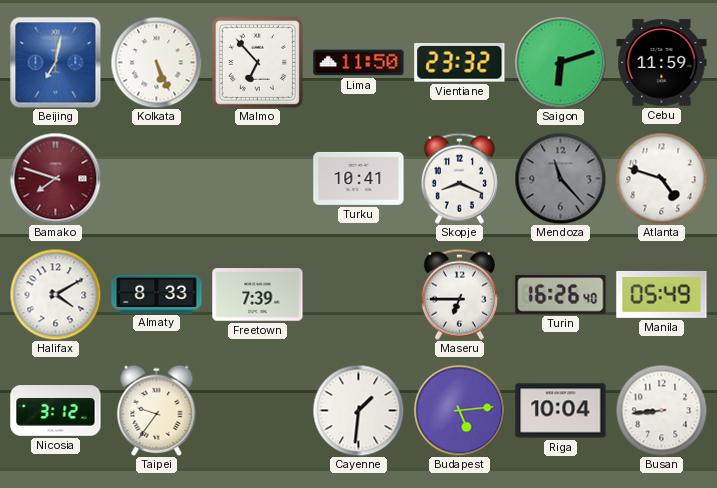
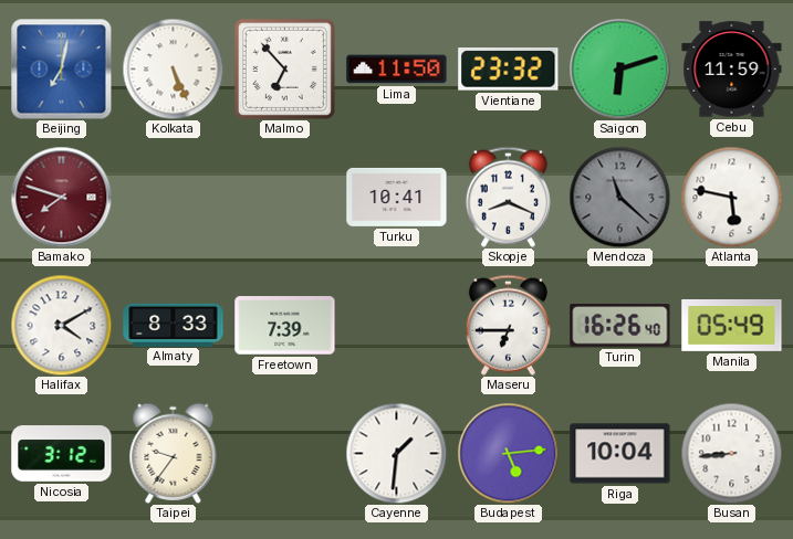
Mendoza: 11:23 -> 11:22
Atlanta: 4:48 -> 5:47
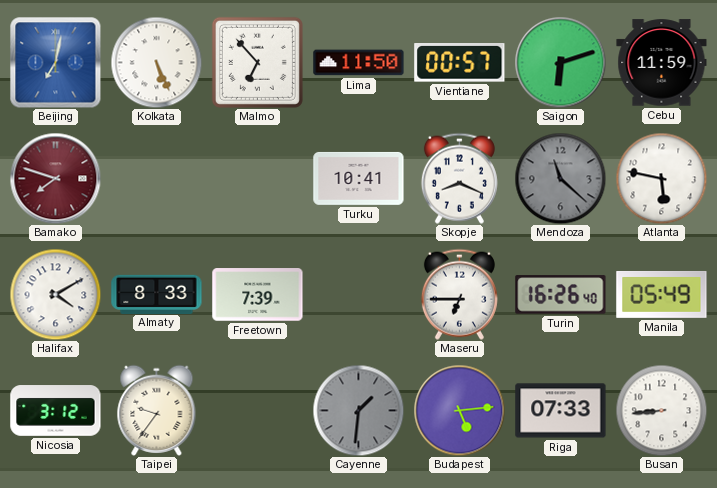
Vientiane: 23:32 -> 00:57
Cayenne dial: white -> grey
Riga: 10:04 -> 07:33
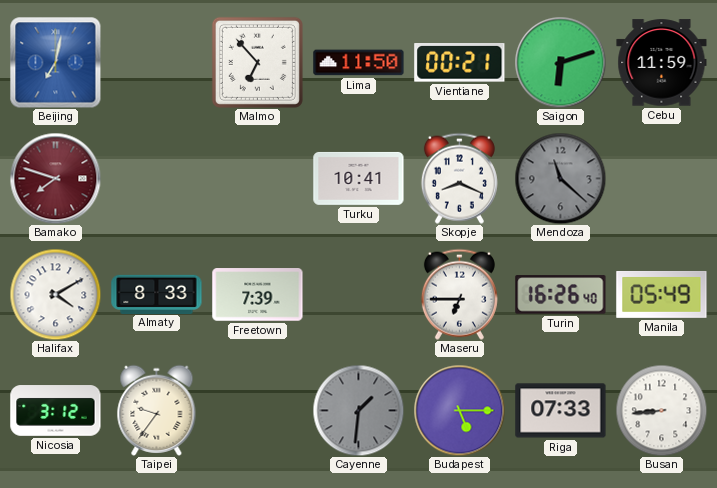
Kolkata: 5:26 -> none
Vientiane: 00:57 -> 00:21
Atlanta: 5:47 -> none
Budapest: 5:14 -> 5:15
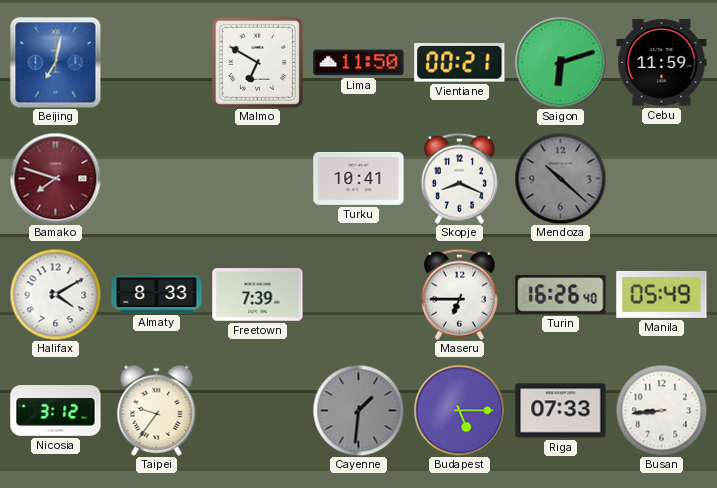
Malmo: 6:53 -> 6:50
Mendoza: 11:22 -> 10:22
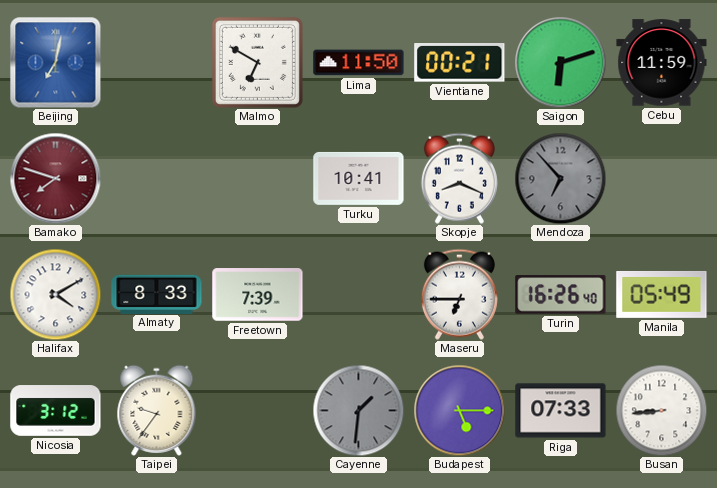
Mendoza: 10:22 -> 6:53
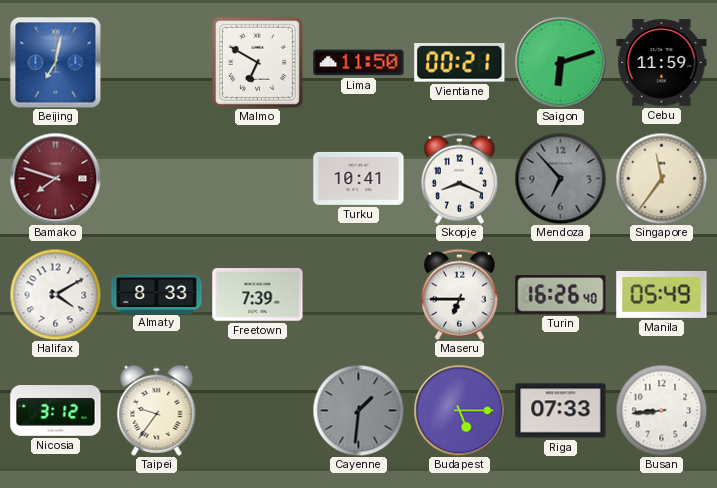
Singapore: none -> 11:36
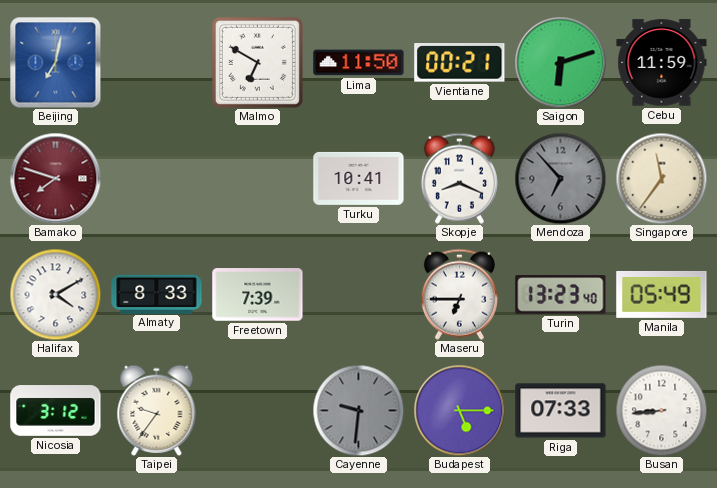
Turin: 16:26 -> 13:23
Cayenne: 1:31 -> 9:31
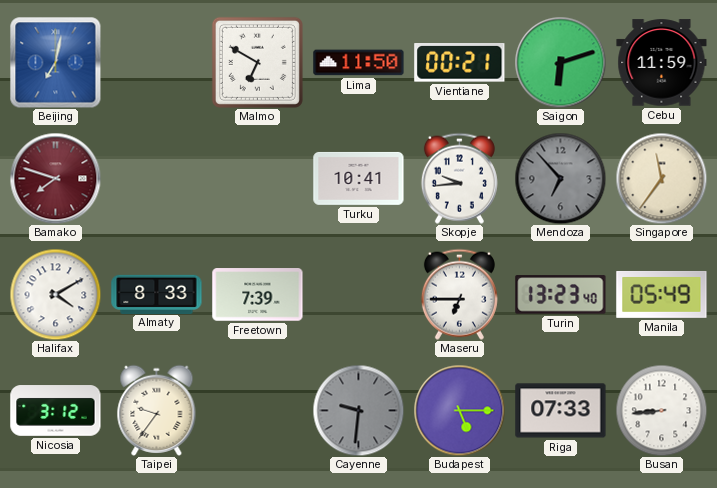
Skopje: 8:19 -> 9:44
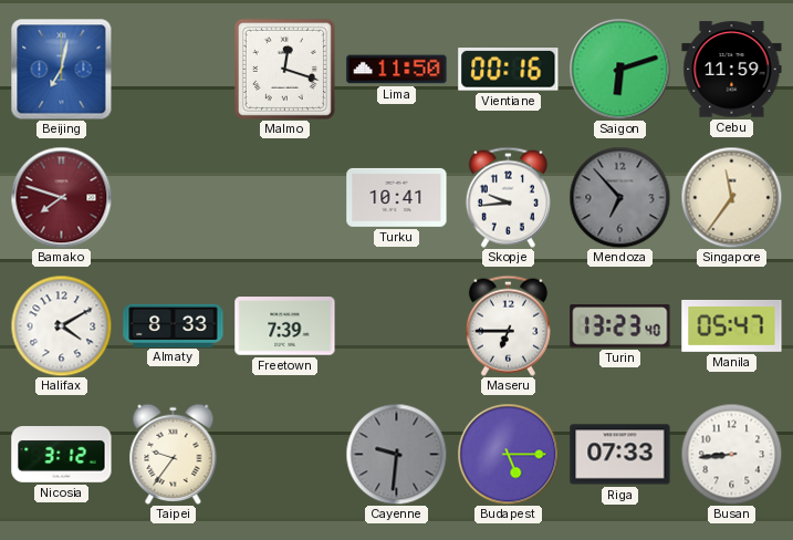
Malmo: 6:50 -> 12:18
Vientiane: 00:21 -> 00:16
Manila: 05:49 -> 05:47
